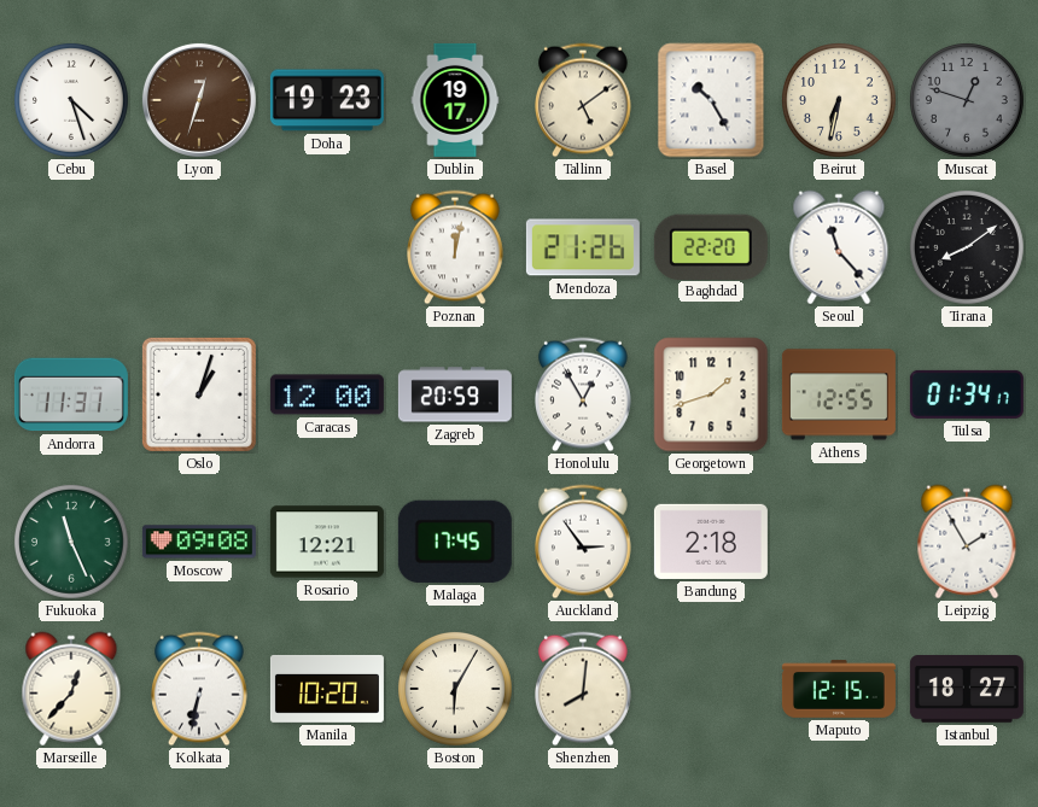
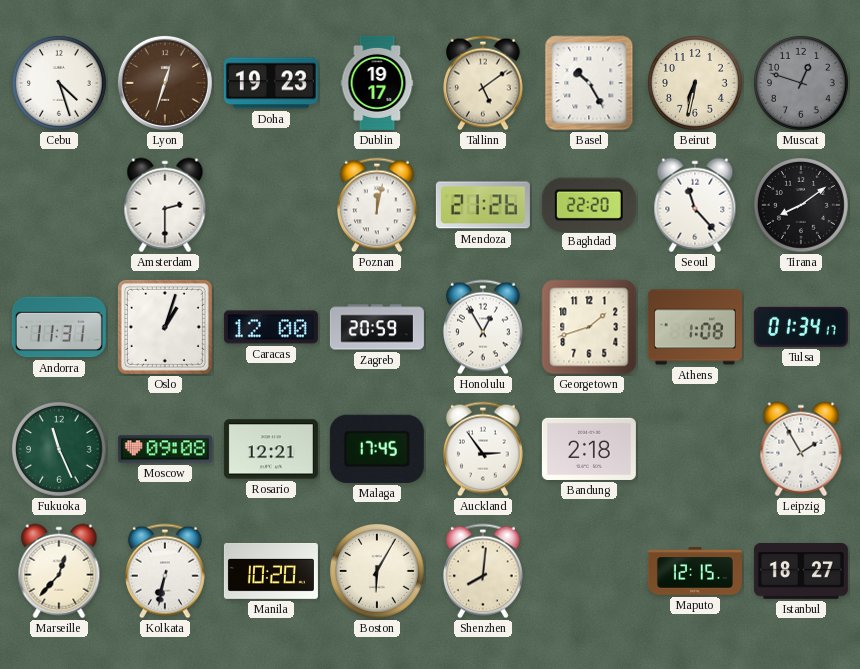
Amsterdam: none -> 2:30
Athens: 12:55 -> 1:08
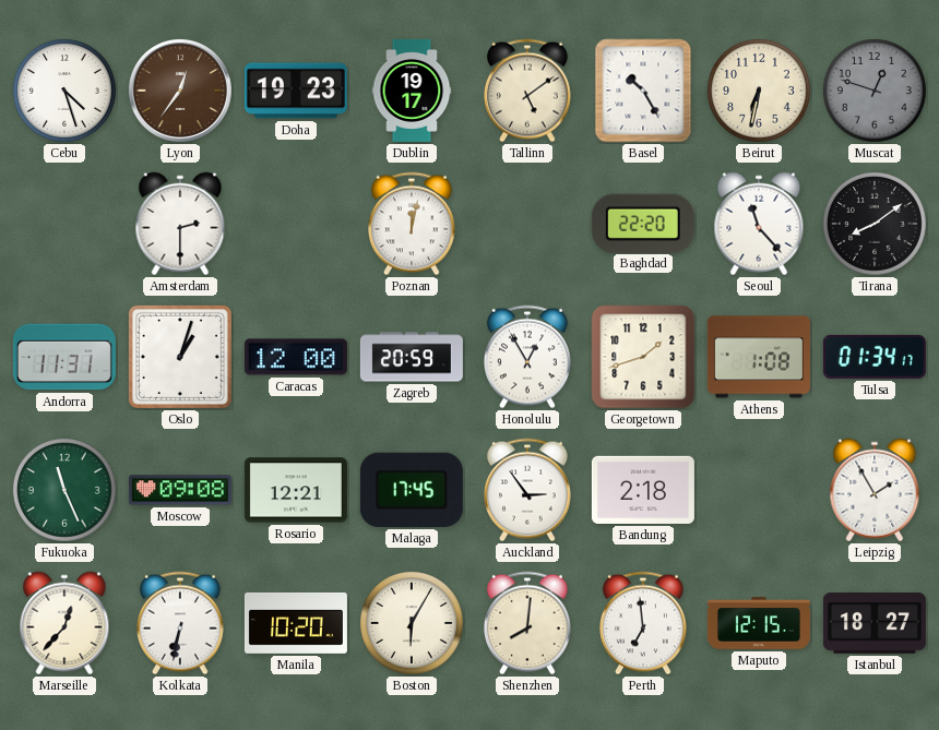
Lyon: 12:33 -> 12:36
Mendoza: 21:26 -> none
Perth: none -> 6:59
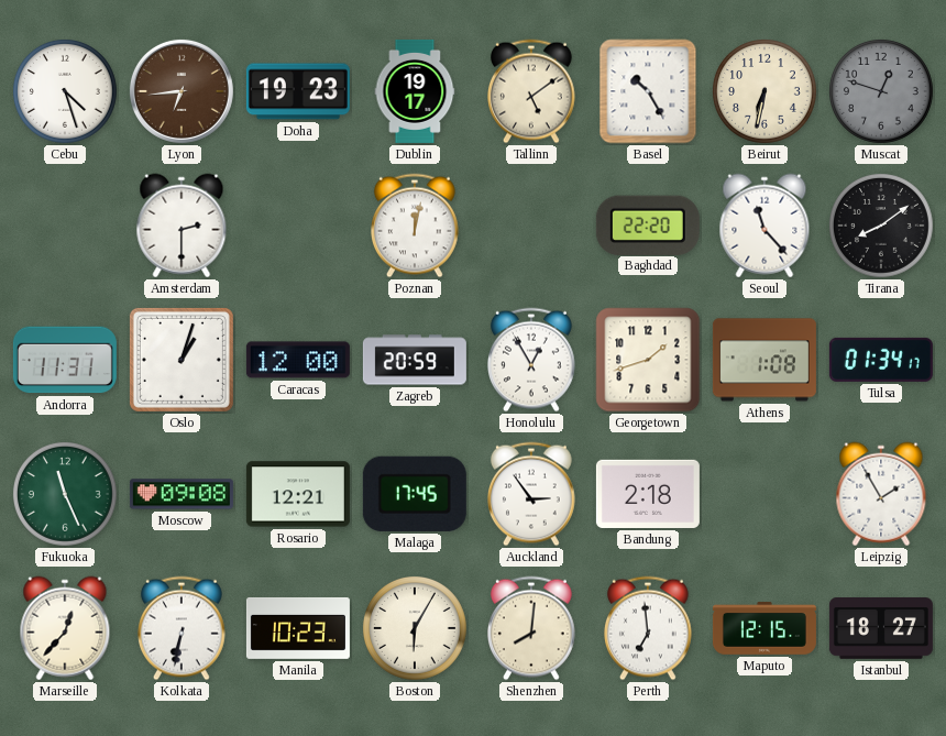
Lyon: 12:36 -> 6:44
Manila: 10:20 -> 10:23
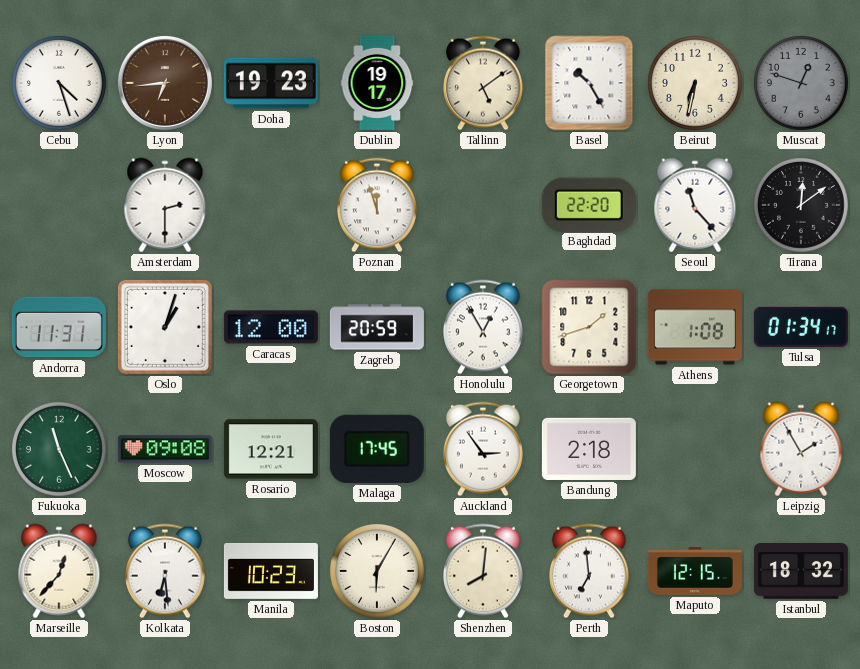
Poznan: 12:02 -> 11:57
Tirana: 8:09 -> 12:09
Kolkata: 6:32 -> 6:29
Istanbul: 18:27 -> 18:32
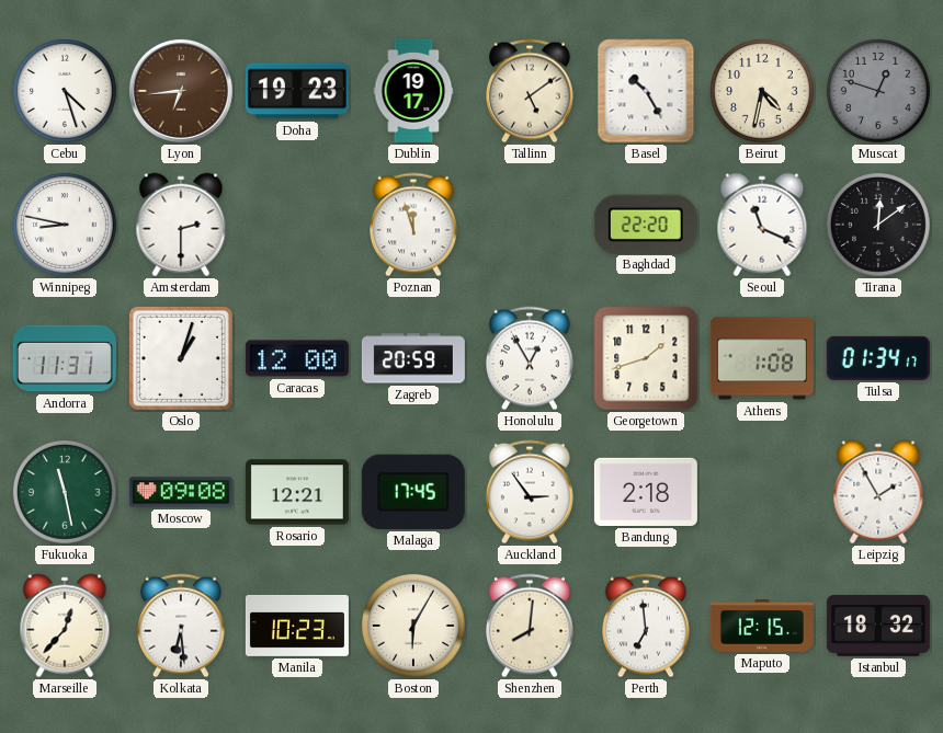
Beirut: 6:32 -> 4:32
Winnipeg: none -> 8:47
Seoul: 11:23 -> 11:19
Fukuoka: 11:26 -> 11:28
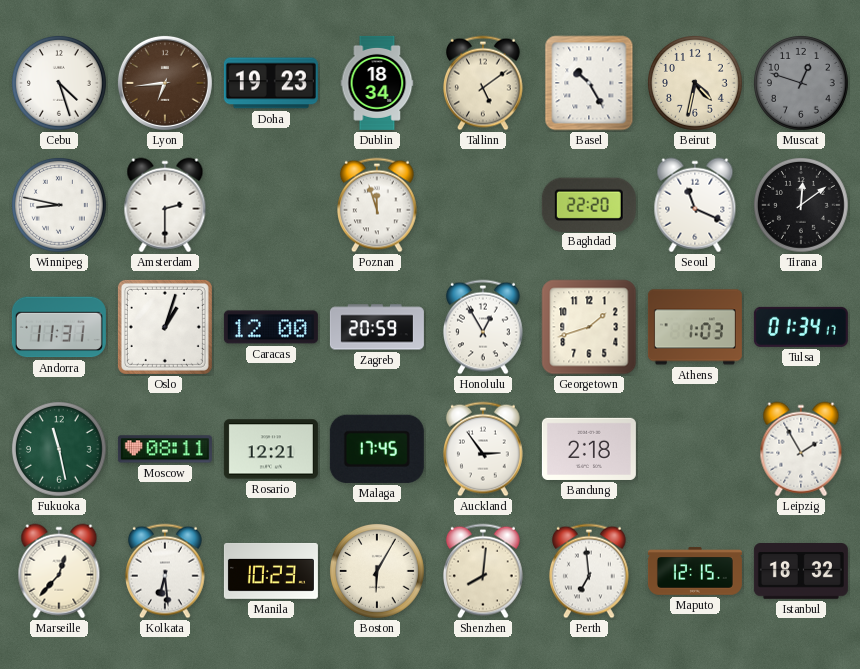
Dublin: 19:17 -> 18:34
Athens: 1:08 -> 1:03
Moscow: 09:08 -> 08:11
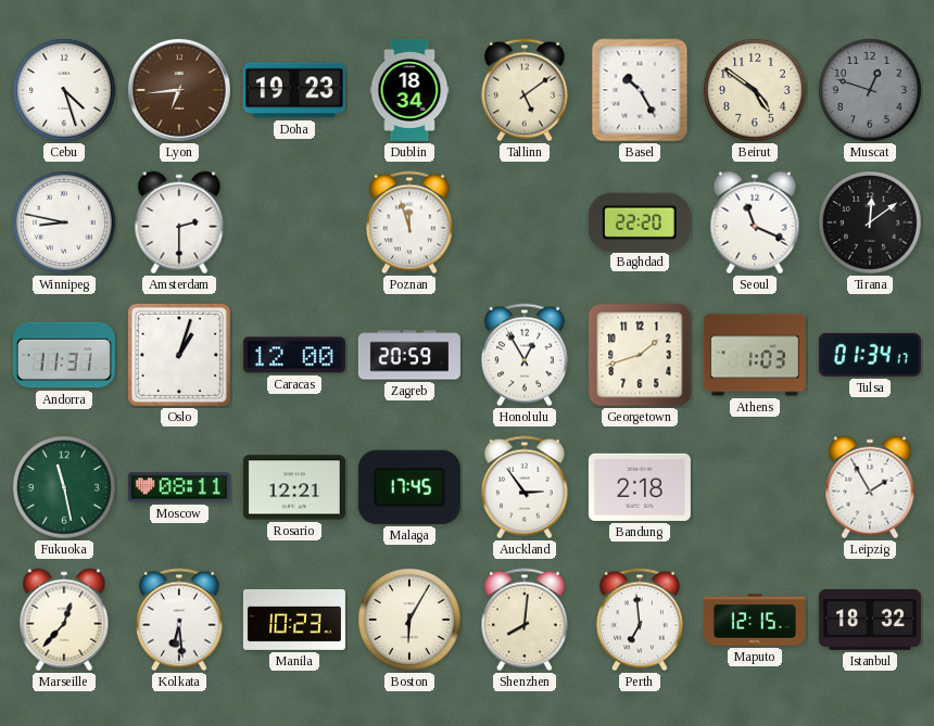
Beirut: 4:32 -> 4:51
